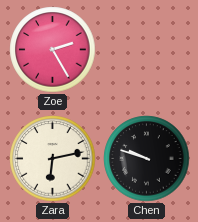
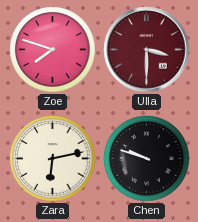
Zoe: 2:25 -> 7:48
Ulla: none -> 3:30
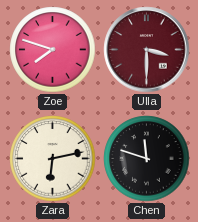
Chen: 9:48 -> 11:48
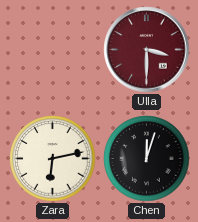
Zoe: 7:48 -> none
Chen: 11:48 -> 12:03
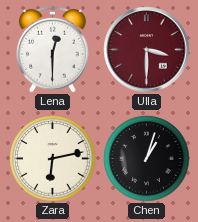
Lena: none -> 12:30
Chen: 12:03 -> 1:03
